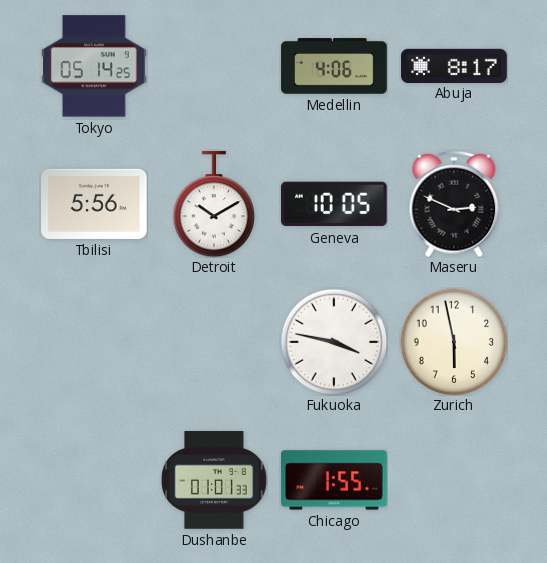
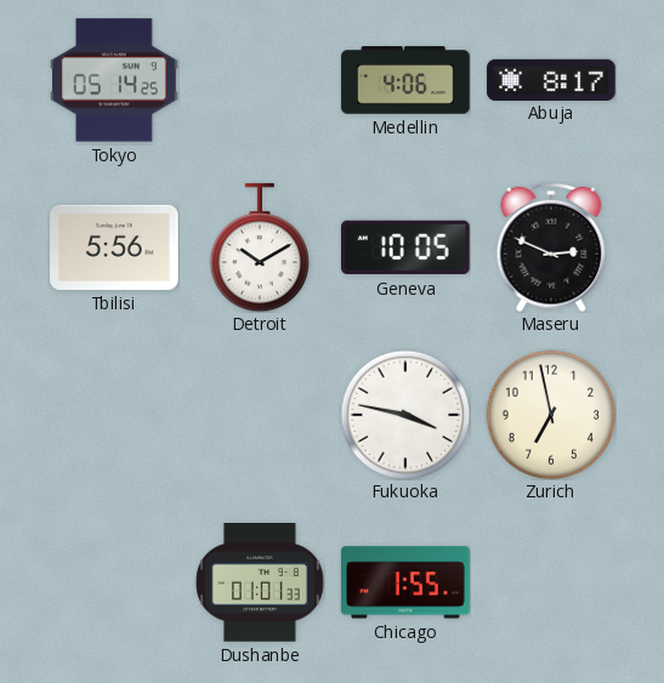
Zurich: 5:58 -> 6:58
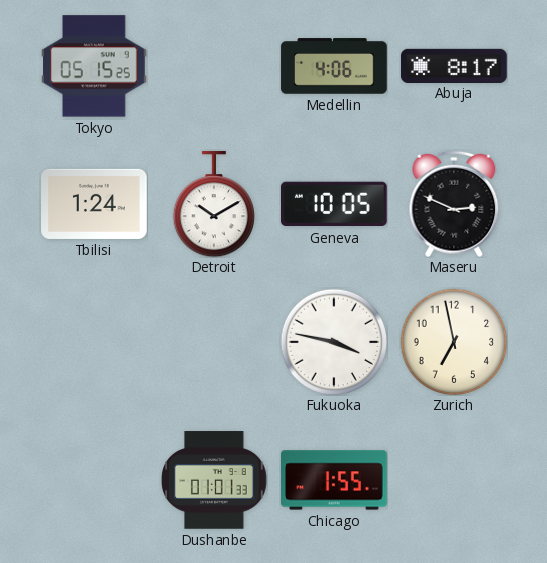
Tokyo: 05:14 -> 05:15
Tbilisi: 5:56 -> 1:24
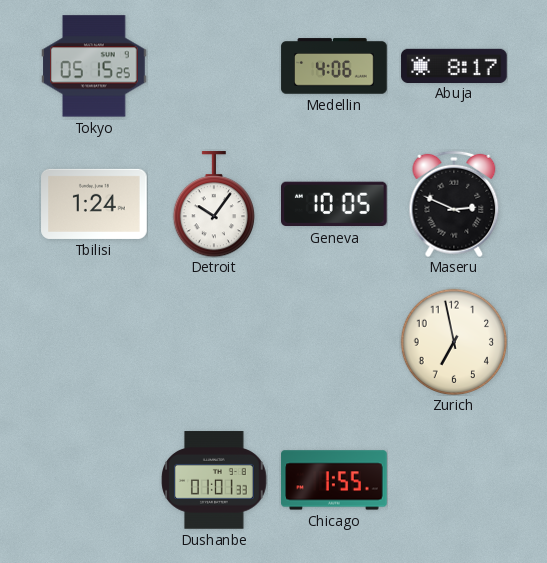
Detroit: 10:10 -> 10:06
Fukuoka: 3:47 -> none
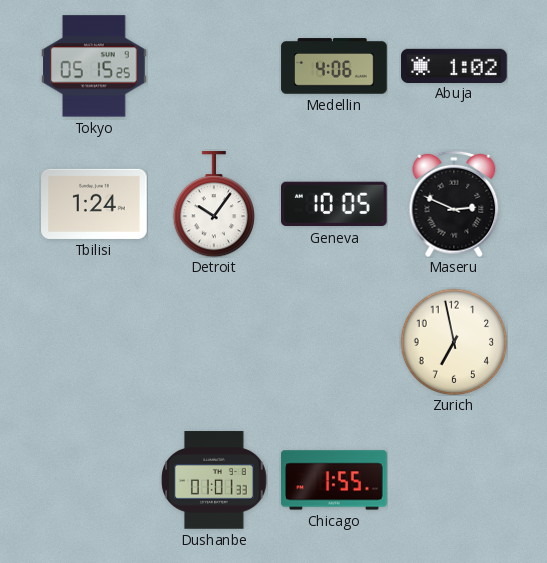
Abuja: 8:17 -> 1:02
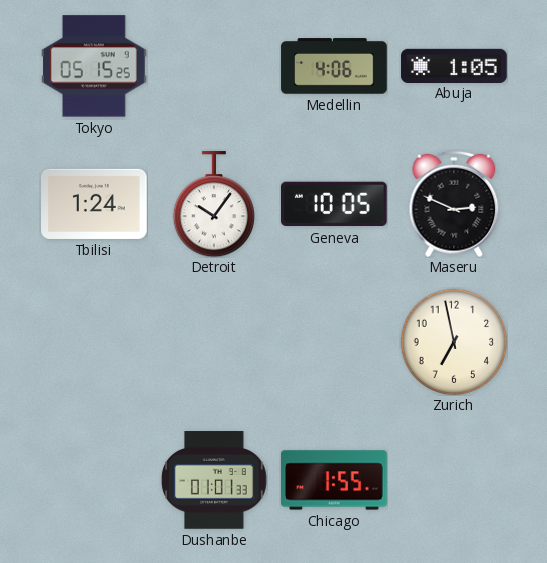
Abuja: 1:02 -> 1:05
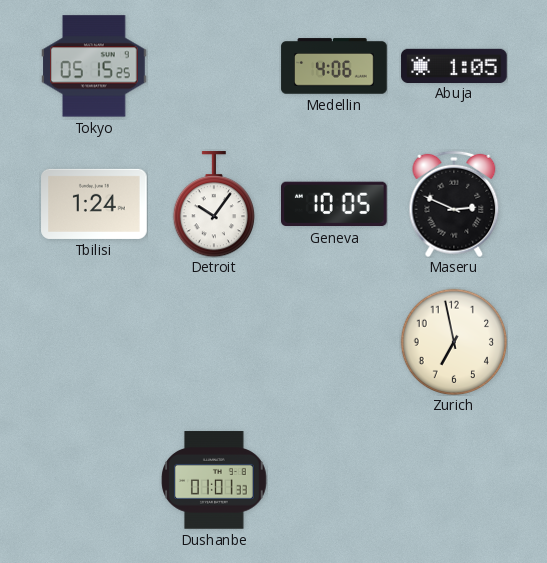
Chicago: 1:55 -> none
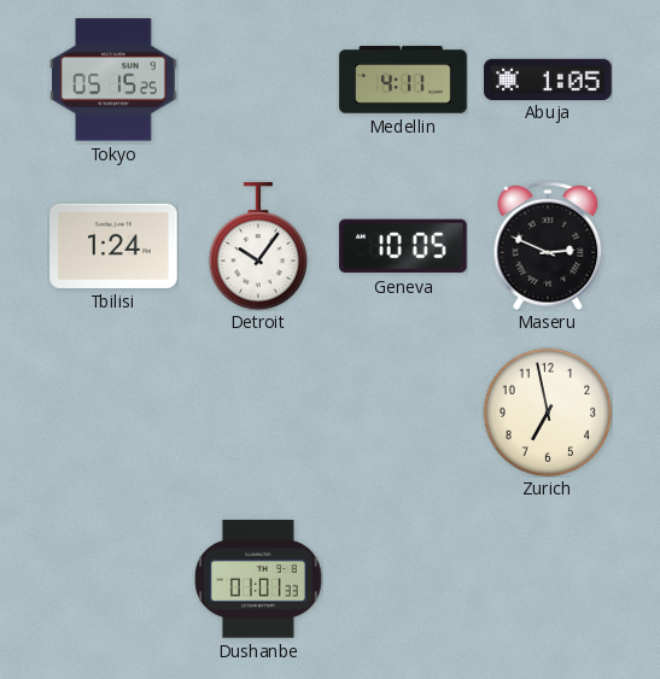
Medellin: 4:06 -> 4:11
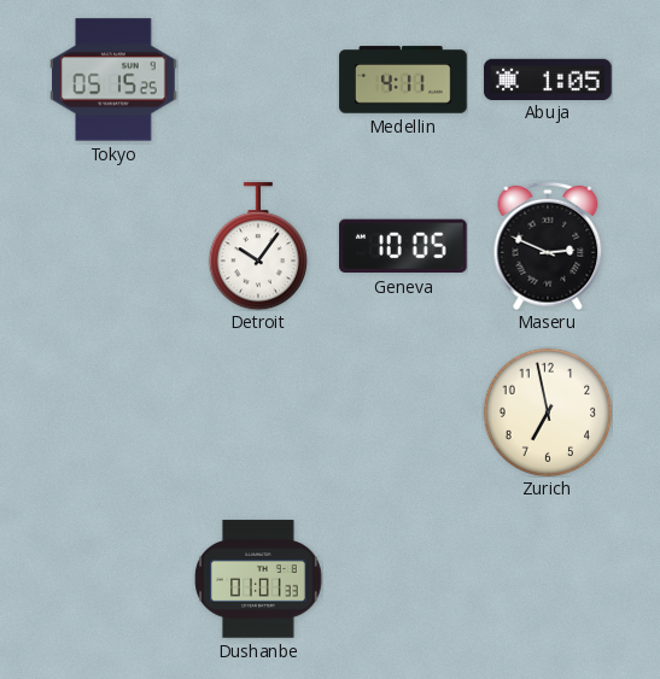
Tbilisi: 1:24 -> none
